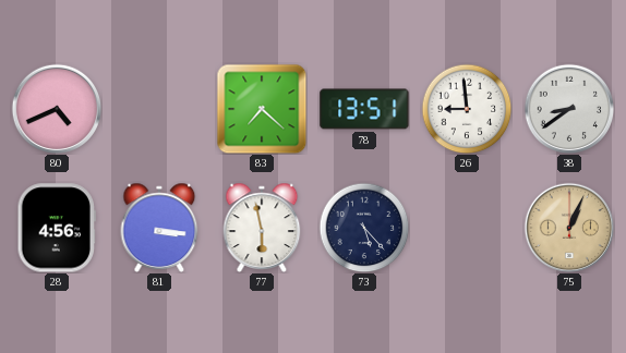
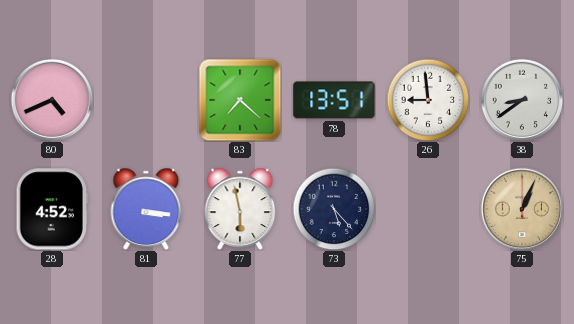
28: 4:56 -> 4:52
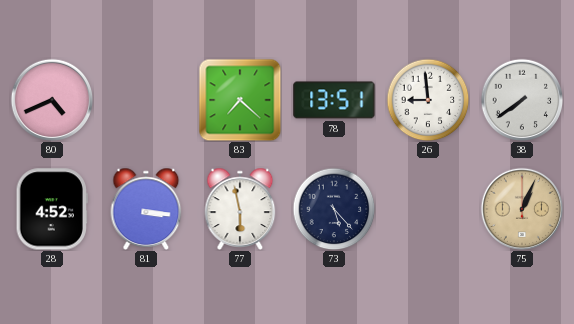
38: 8:39 -> 7:39
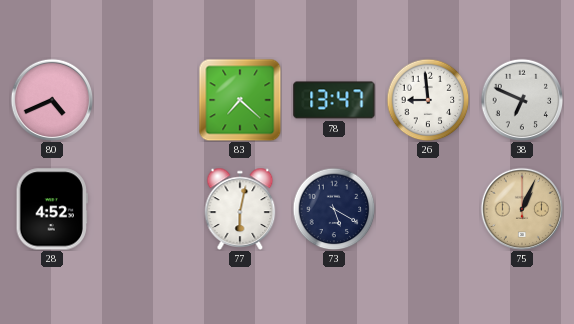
78: 13:51 -> 13:47
38: 7:39 -> 6:49
81: 3:16 -> none
77: 5:58 -> 6:02
73: 5:23 -> 5:20
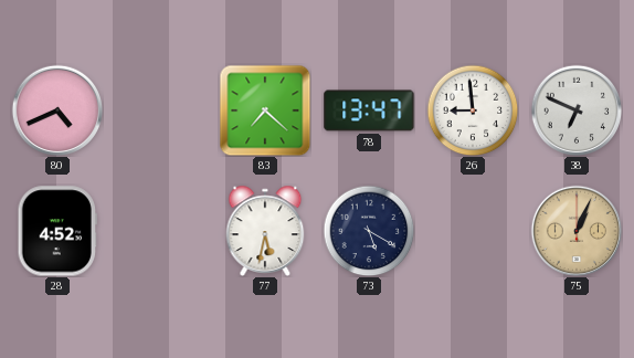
77: 6:02 -> 5:32
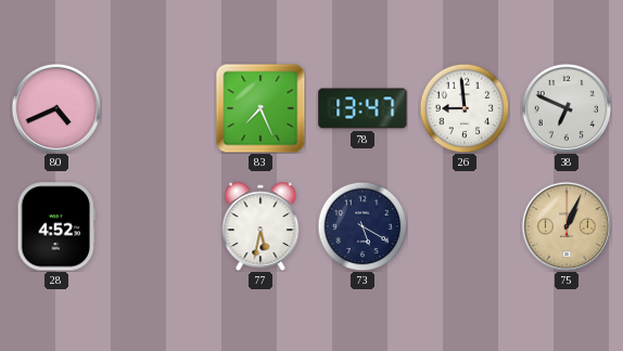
83: 7:22 -> 7:26
